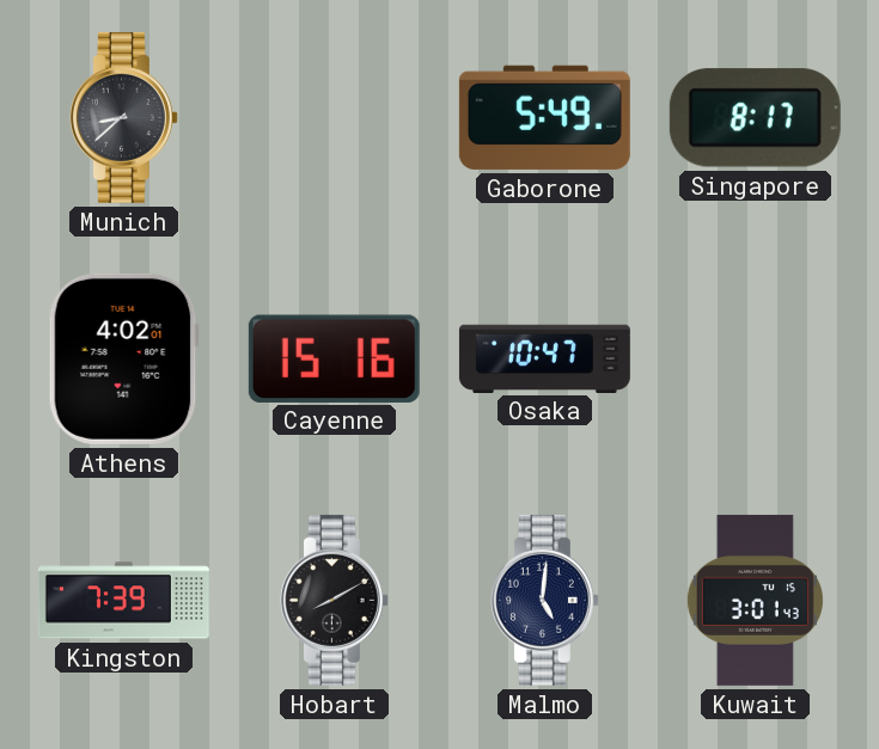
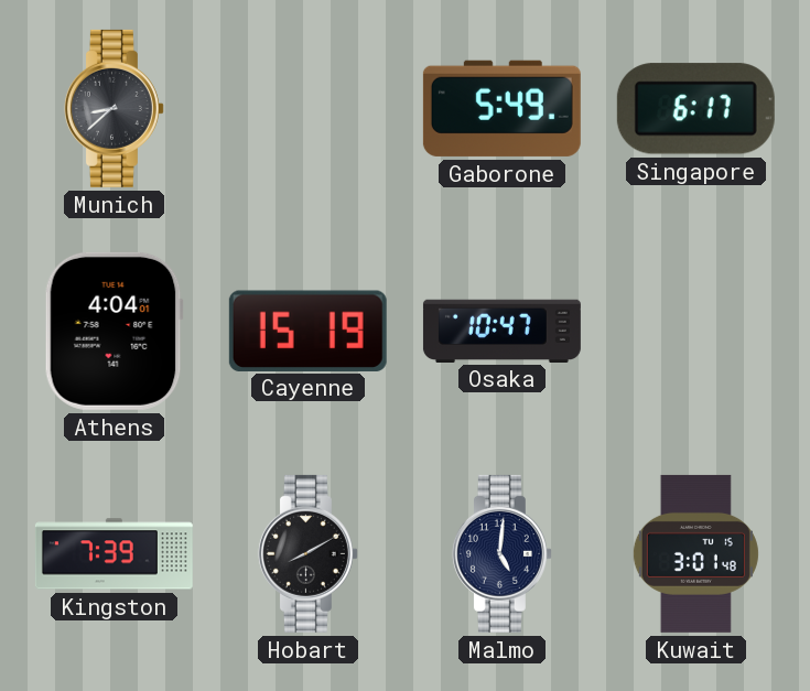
Singapore: 8:17 -> 6:17
Athens: 4:02 -> 4:04
Cayenne: 15:16 -> 15:19
Kuwait: 3:01:43 -> 3:01:48
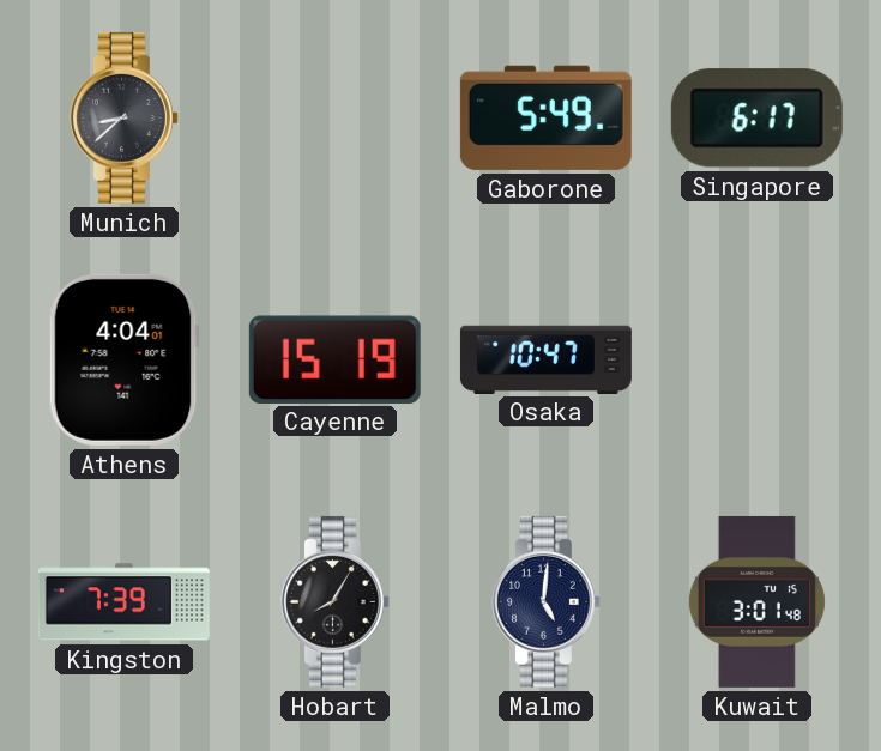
Hobart: 8:10 -> 8:05
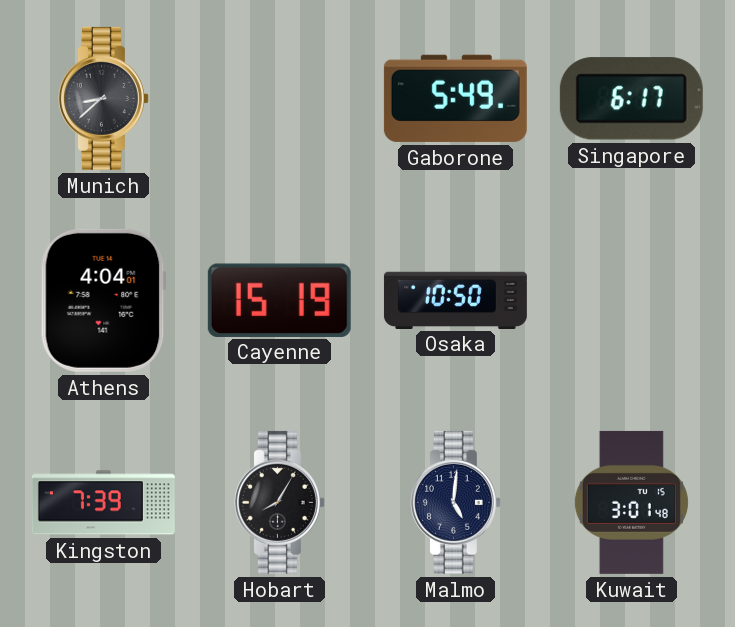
Osaka: 10:47 -> 10:50
